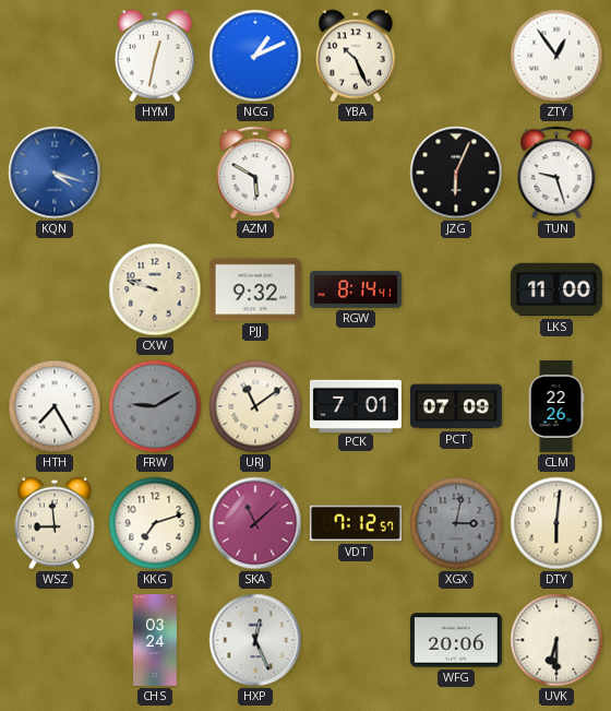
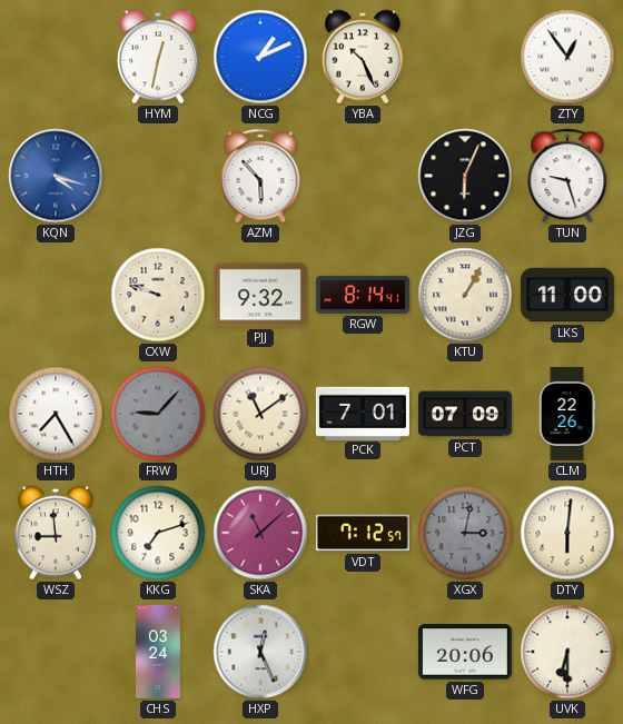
AZM: 5:50 -> 5:53
KTU: none -> 1:05
FRW: 9:10 -> 9:07
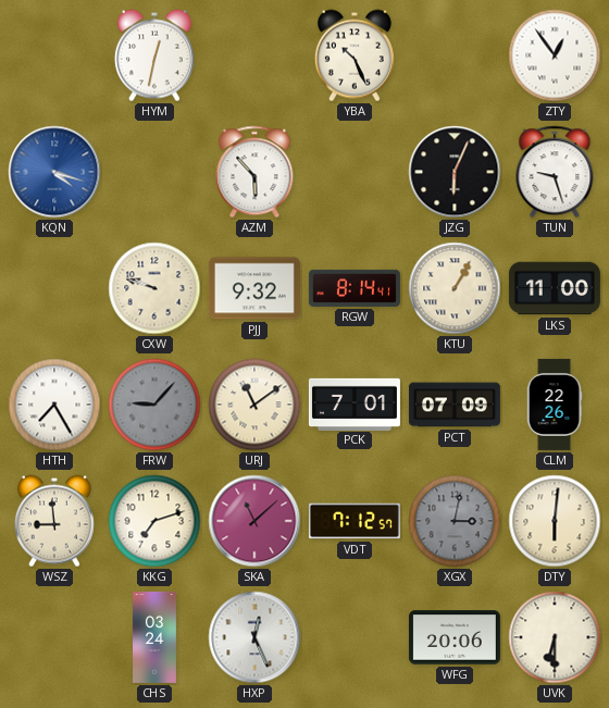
NCG: 1:11 -> none
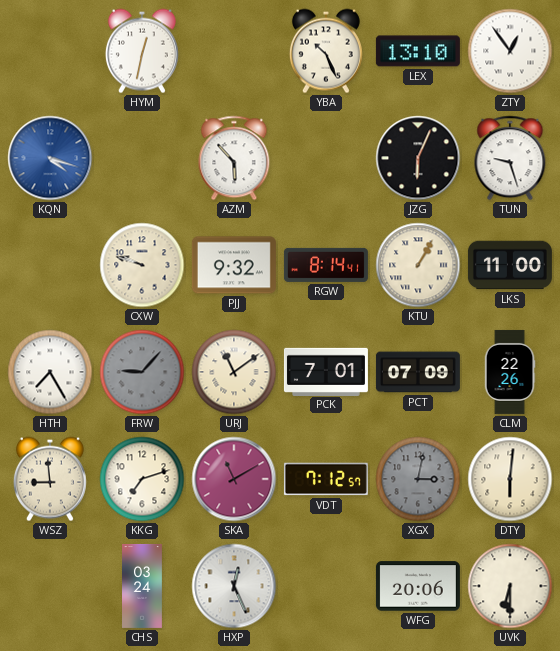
LEX: none -> 13:10
SKA: 11:08 -> 11:10
